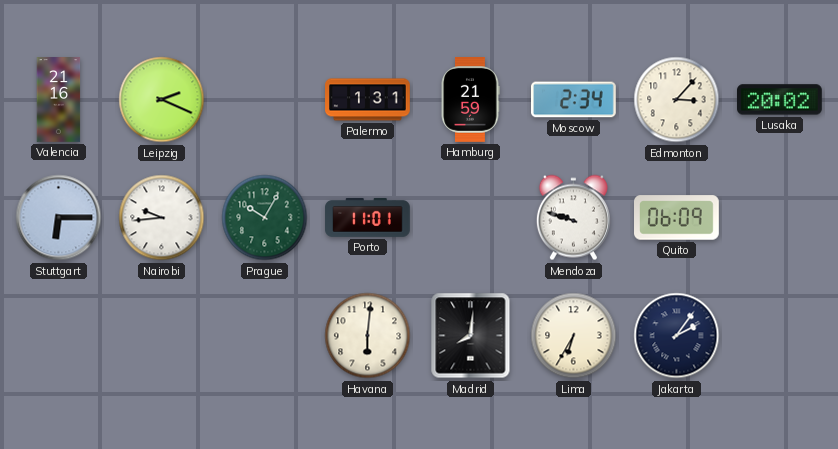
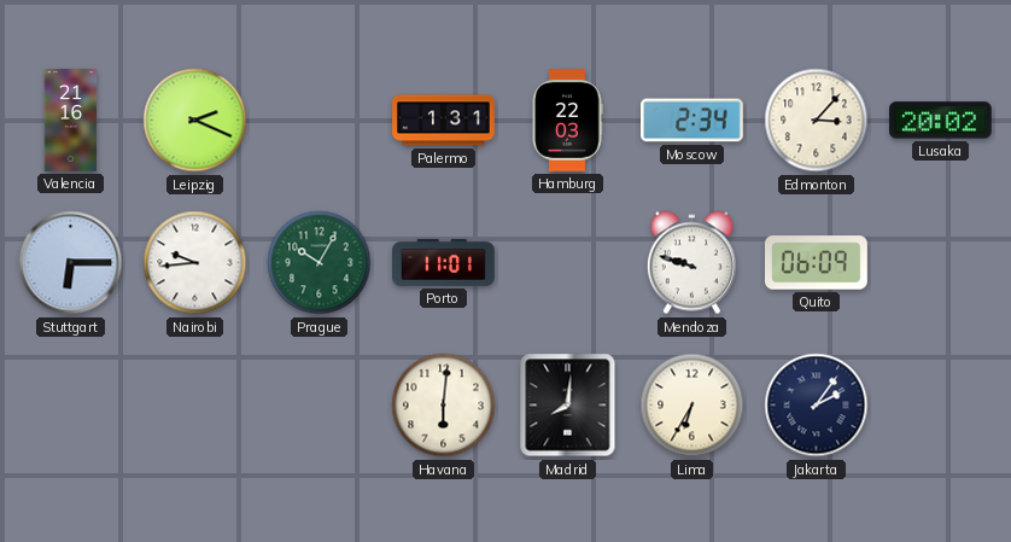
Hamburg: 21:59 -> 22:03
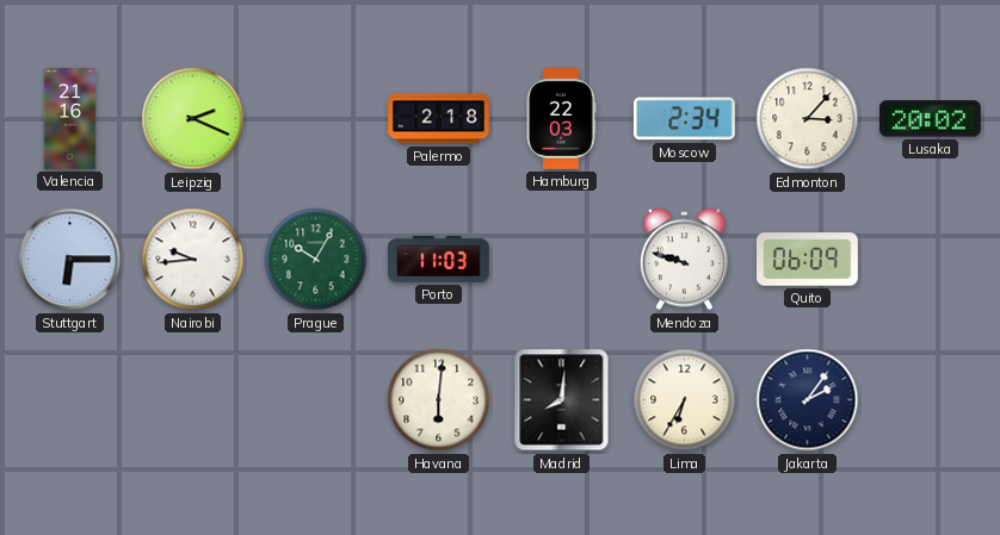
Palermo: 1:31 -> 2:18
Porto: 11:01 -> 11:03
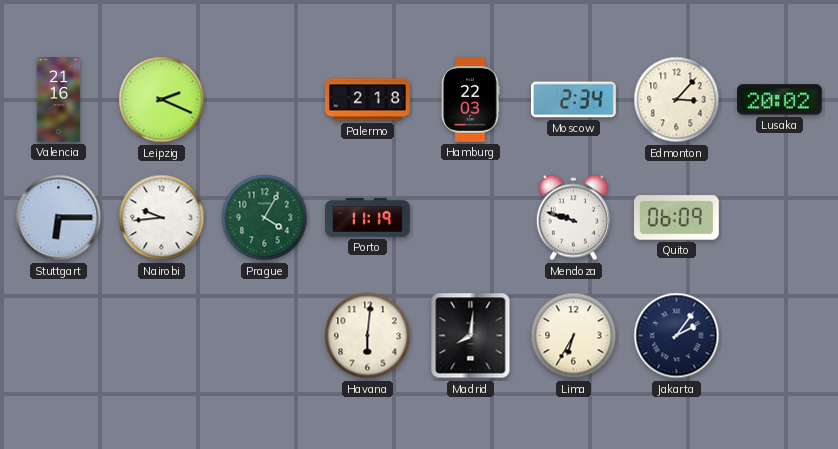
Prague: 10:05 -> 4:05
Porto: 11:03 -> 11:19
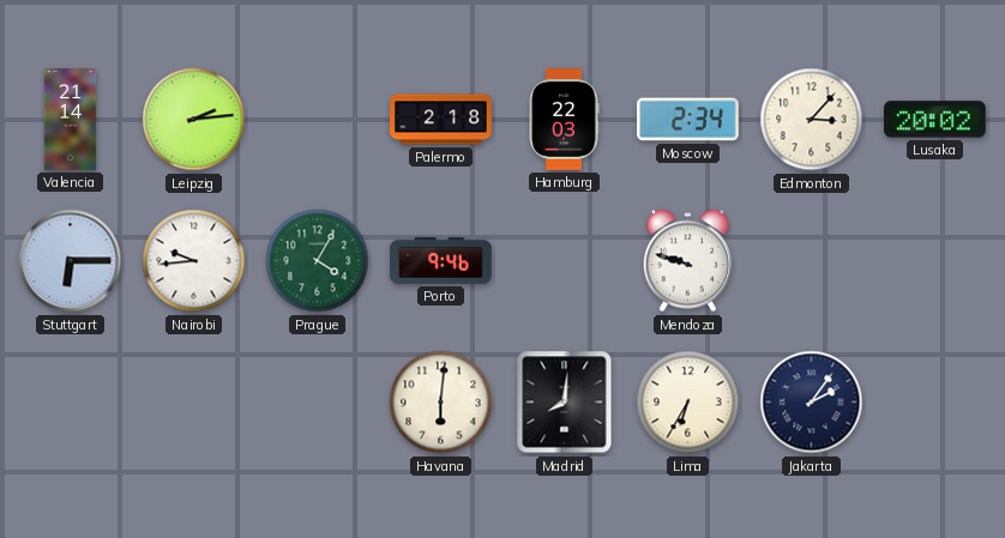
Valencia: 21:16 -> 21:14
Leipzig: 2:19 -> 2:14
Porto: 11:19 -> 9:46
Quito: 06:09 -> none
